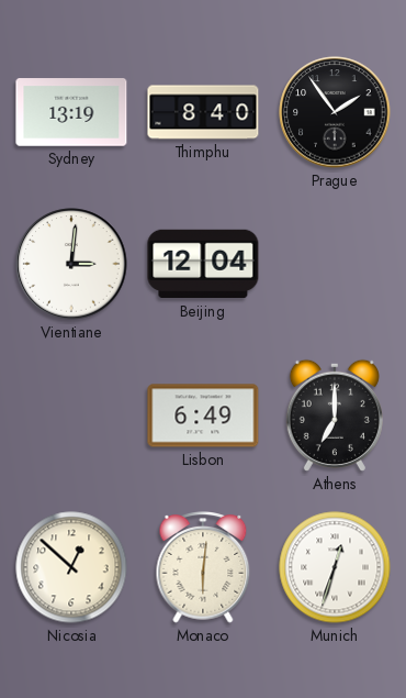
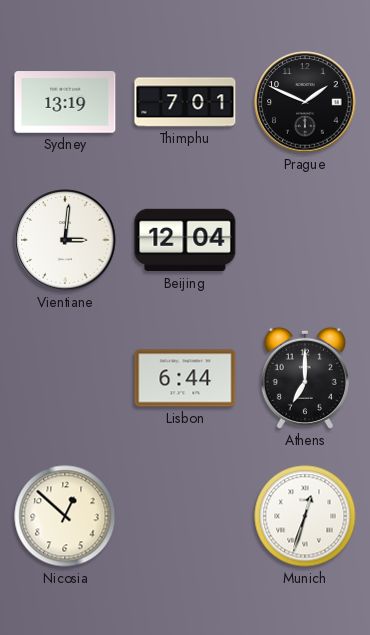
Thimphu: 8:40 -> 7:01
Prague: 1:54 -> 1:49
Lisbon: 6:49 -> 6:44
Monaco: 6:01 -> none
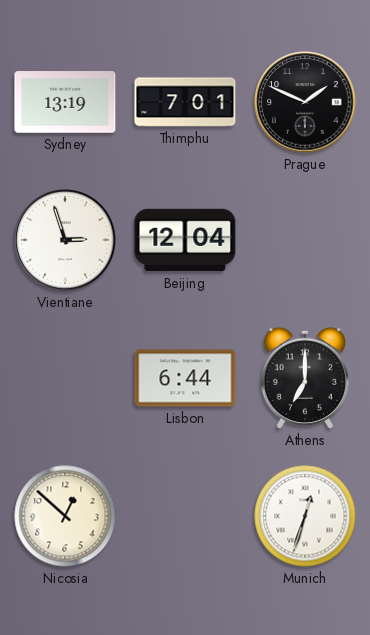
Vientiane: 3:01 -> 2:57
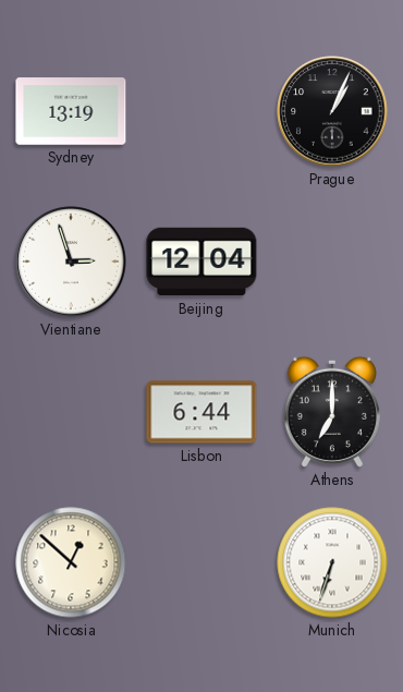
Thimphu: 7:01 -> none
Prague: 1:49 -> 1:04
Munich: 12:33 -> 6:33
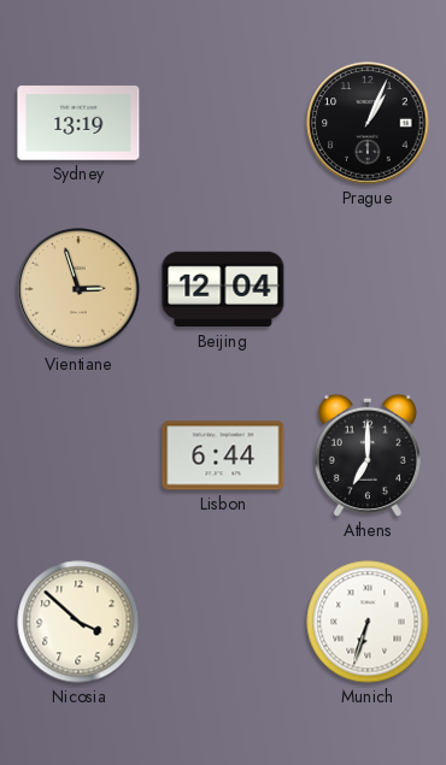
Vientiane dial: white -> champagne
Nicosia: 12:52 -> 3:52
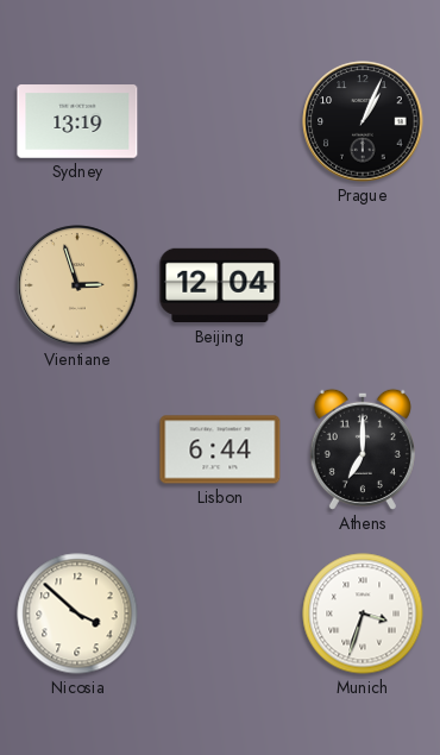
Munich: 6:33 -> 3:33
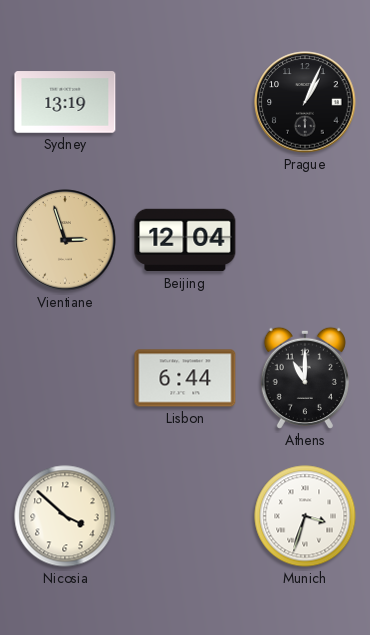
Athens: 7:00 -> 11:00
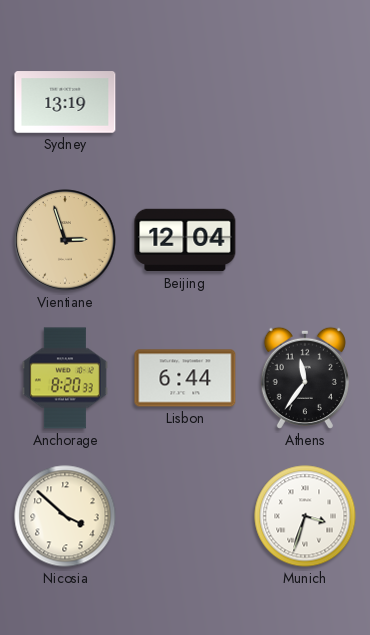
Prague: 1:04 -> none
Anchorage: none -> 8:20
Athens: 11:00 -> 11:36
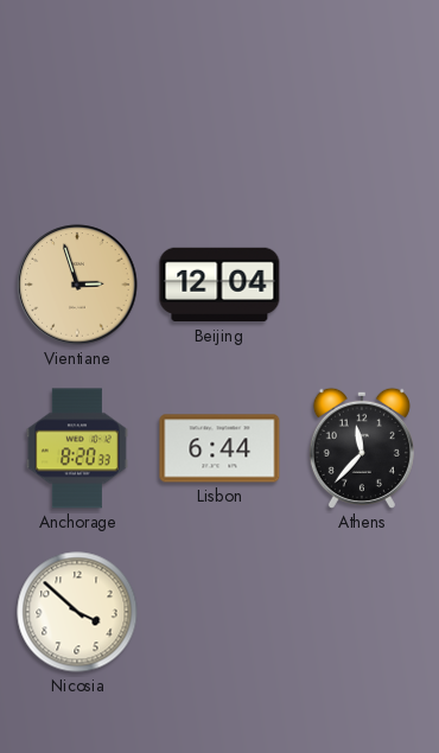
Sydney: 13:19 -> none
Athens: 11:36 -> 11:37
Munich: 3:33 -> none
